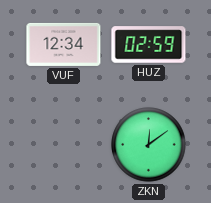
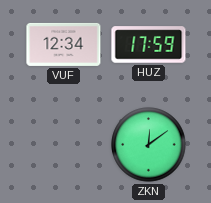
HUZ: 02:59 -> 17:59
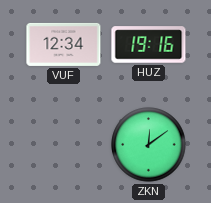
HUZ: 17:59 -> 19:16
